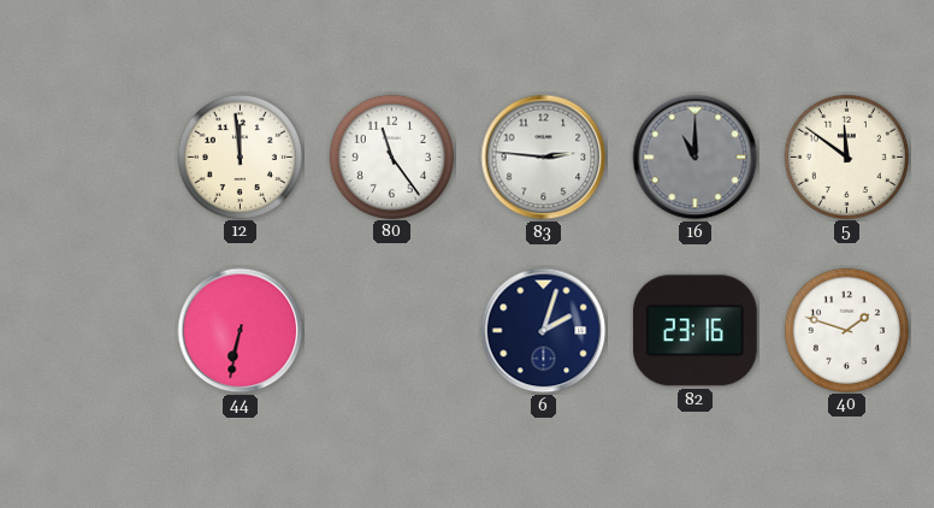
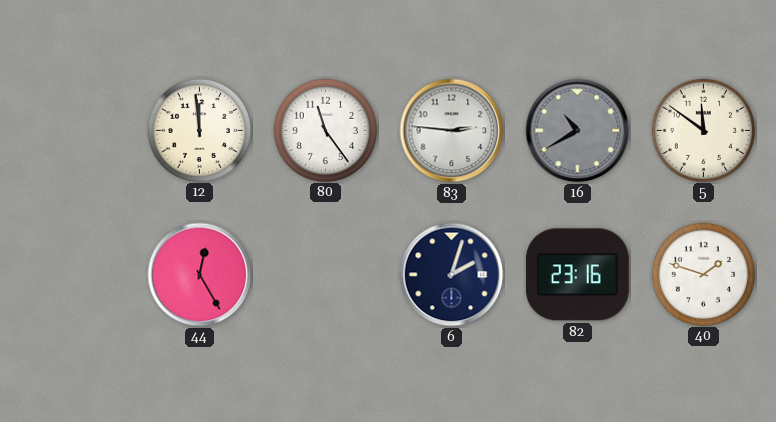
16: 11:00 -> 10:40
44: 6:32 -> 12:25
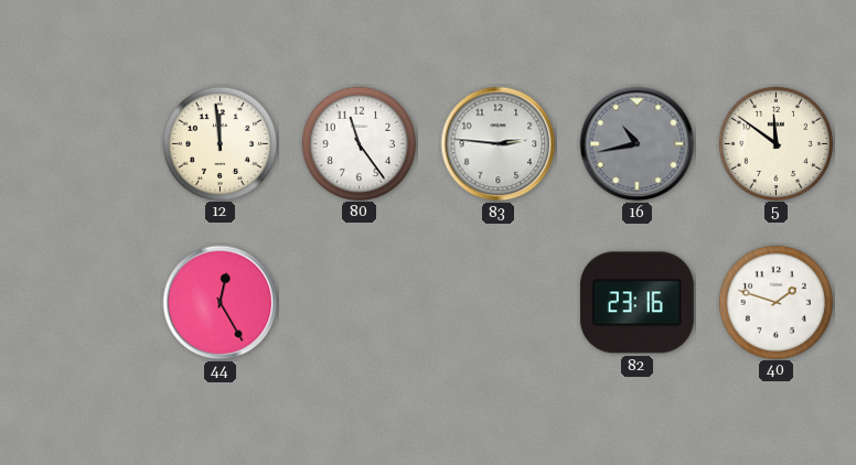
16: 10:40 -> 10:43
6: 2:03 -> none
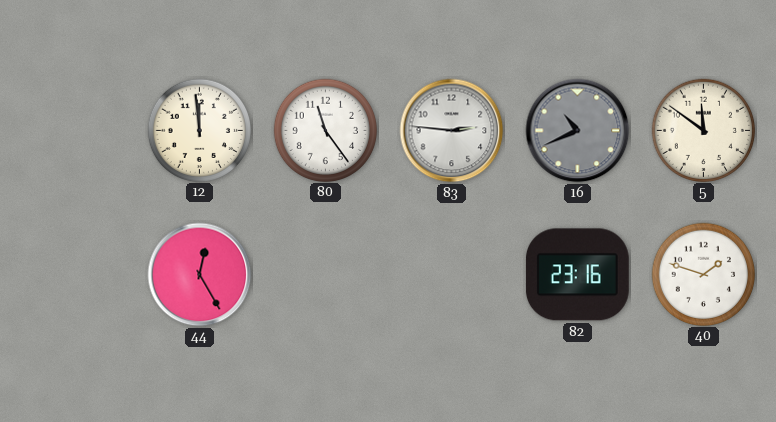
16: 10:43 -> 10:41
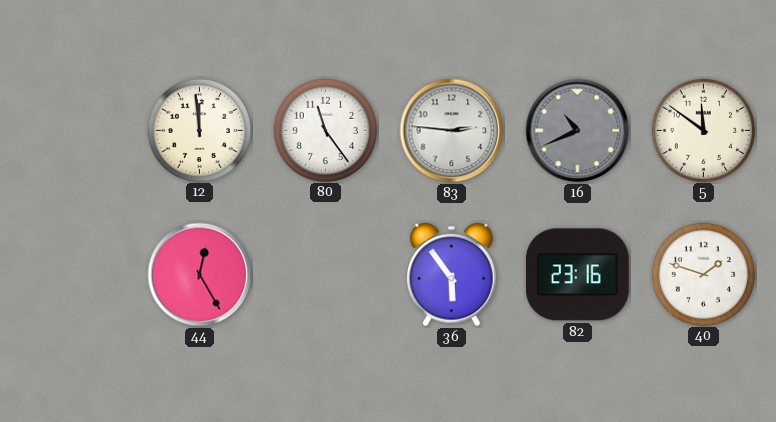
36: none -> 5:54
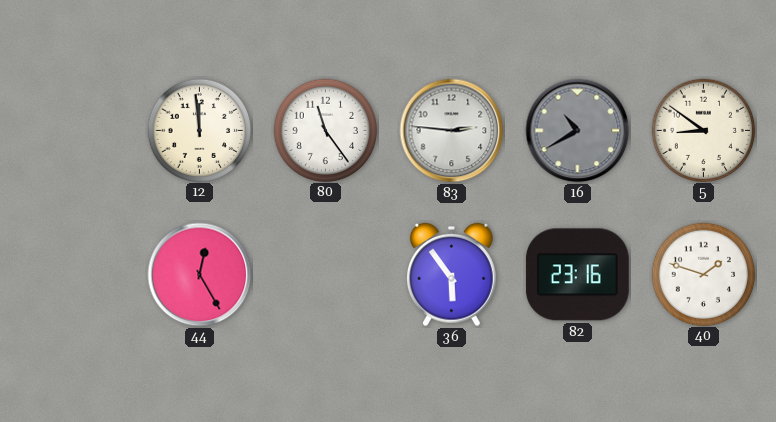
16: 10:41 -> 10:40
5: 11:51 -> 8:51
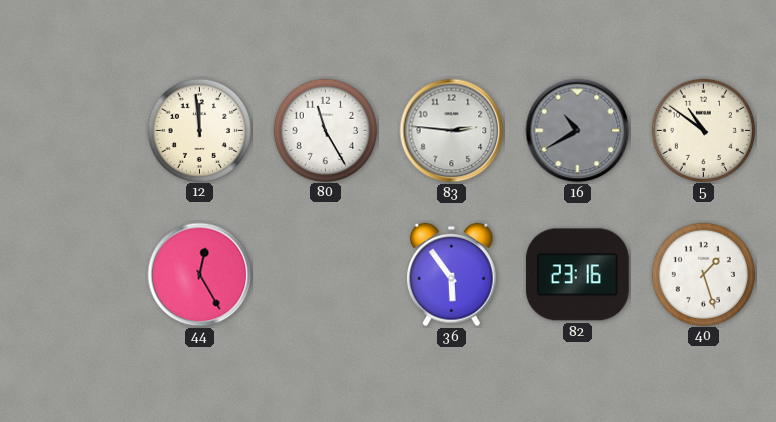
80: 11:24 -> 11:25
5: 8:51 -> 10:51
40: 1:48 -> 1:27
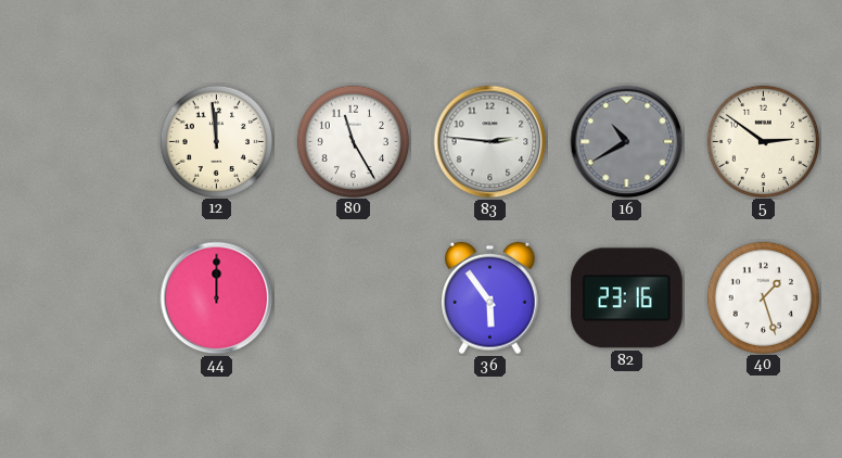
5: 10:51 -> 2:51
44: 12:25 -> 12:00
